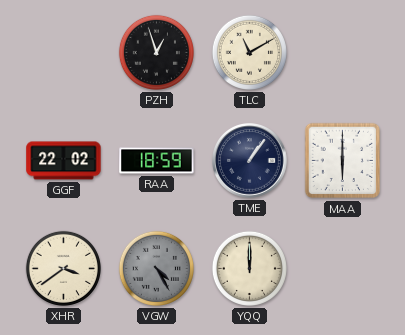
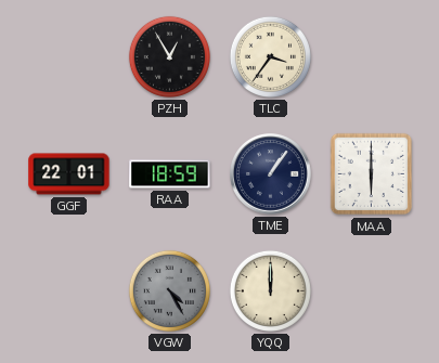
PZH: 12:57 -> 12:55
TLC: 11:10 -> 3:36
GGF: 22:02 -> 22:01
XHR: 3:39 -> none
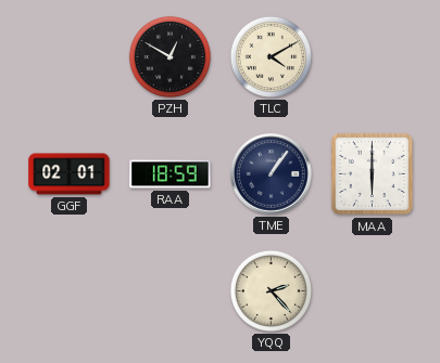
PZH: 12:55 -> 12:50
TLC: 3:36 -> 4:10
GGF: 22:01 -> 02:01
VGW: 4:25 -> none
YQQ: 12:00 -> 2:23
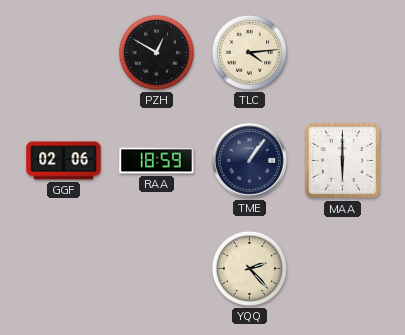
TLC: 4:10 -> 4:14
GGF: 02:01 -> 02:06
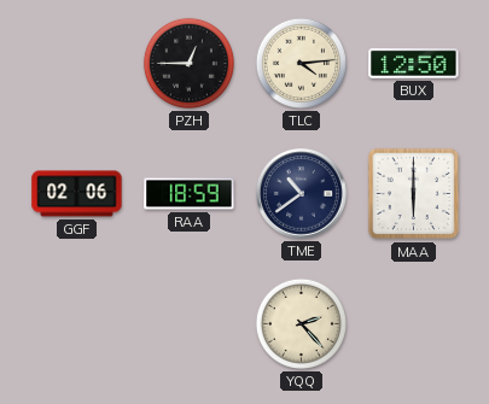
PZH: 12:50 -> 12:45
BUX: none -> 12:50
TME: 1:06 -> 10:39
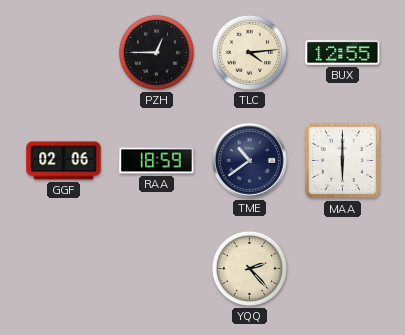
BUX: 12:50 -> 12:55
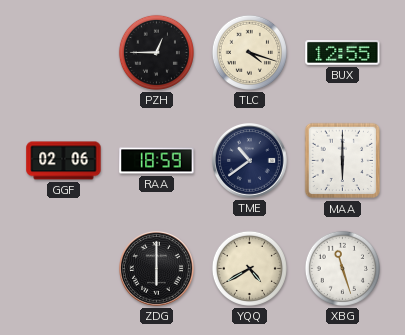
TLC: 4:14 -> 4:18
ZDG: none -> 6:00
YQQ: 2:23 -> 4:40
XBG: none -> 11:27
